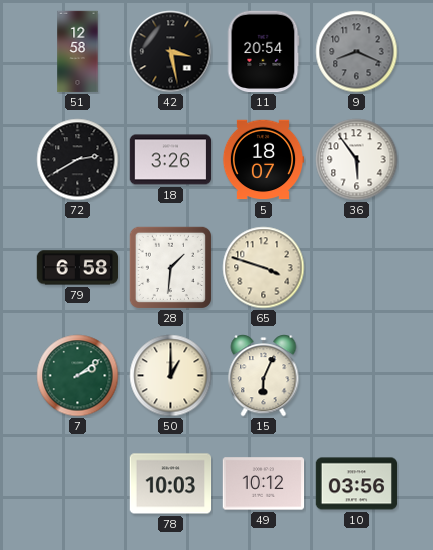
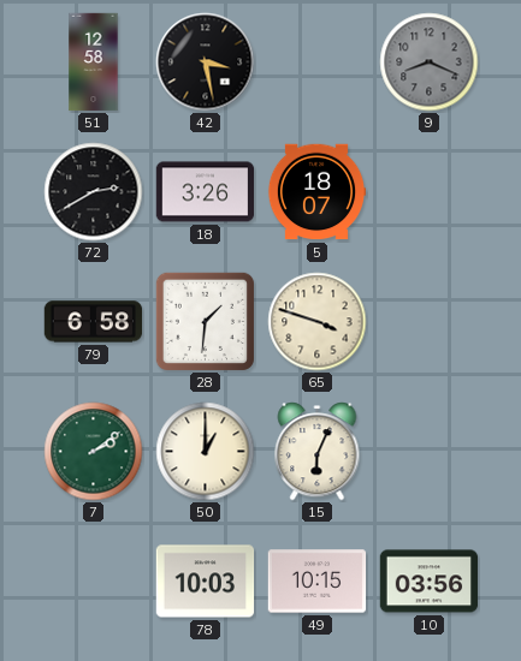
11: 20:54 -> none
36: 5:54 -> none
49: 10:12 -> 10:15
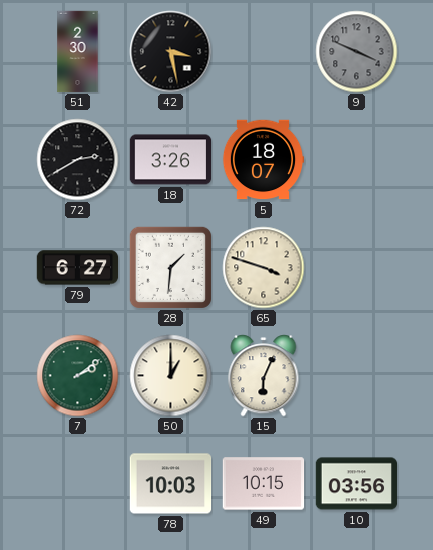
51: 12:58 -> 2:30
9: 8:19 -> 3:49
79: 6:58 -> 6:27
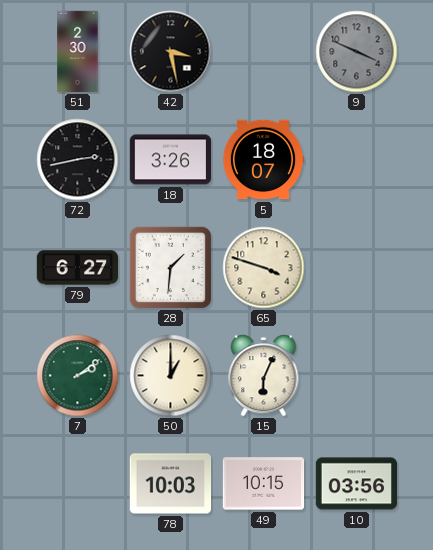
72: 2:40 -> 2:43
